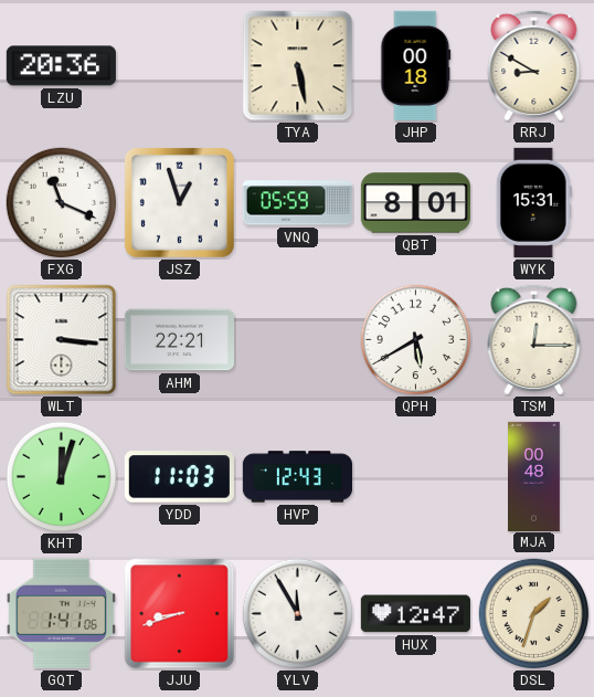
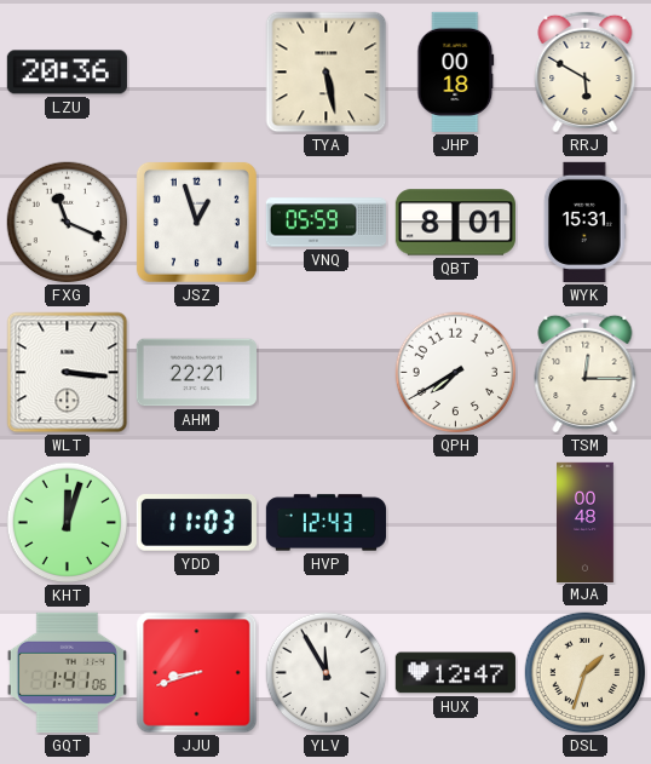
RRJ: 8:50 -> 5:50
QPH: 5:40 -> 7:40
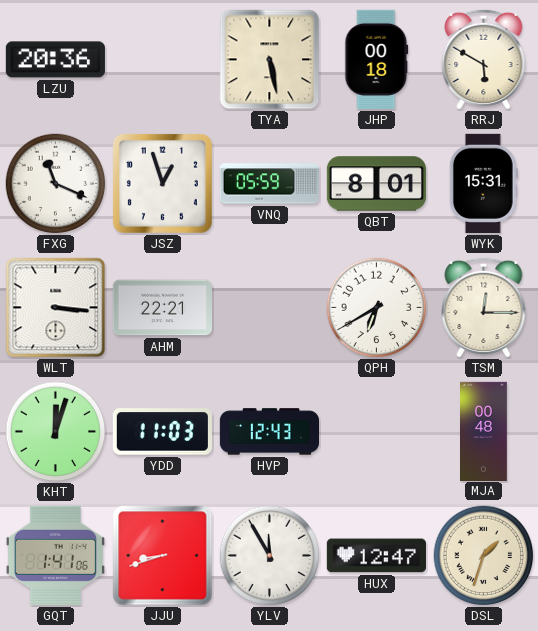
QPH: 7:40 -> 6:40
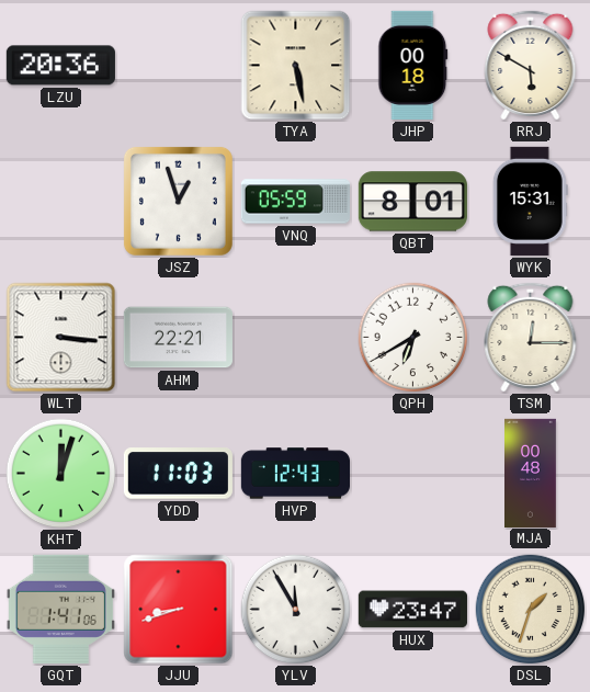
FXG: 11:19 -> none
HUX: 12:47 -> 23:47
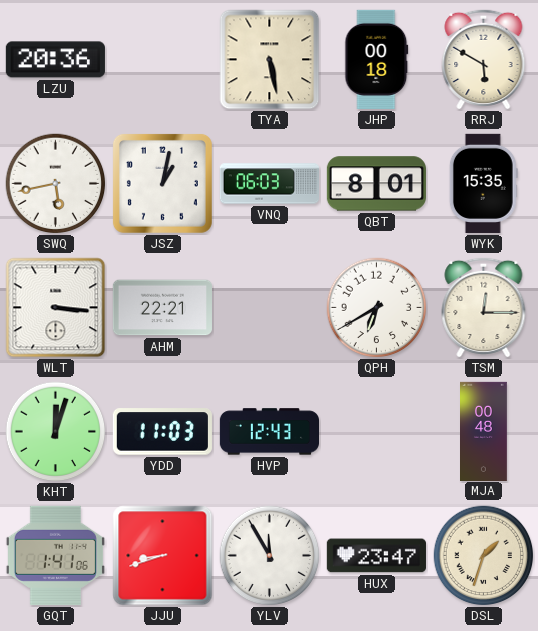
SWQ: none -> 5:43
JSZ: 12:57 -> 1:02
VNQ: 05:59 -> 06:03
WYK: 15:31 -> 15:35
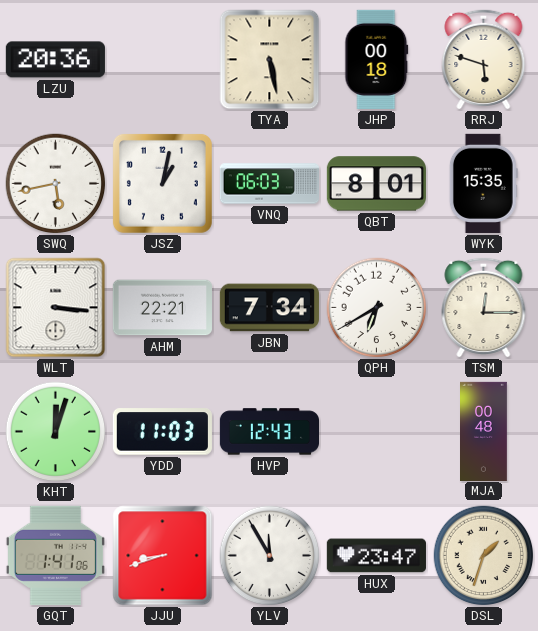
RRJ: 5:50 -> 5:48
JBN: none -> 7:34
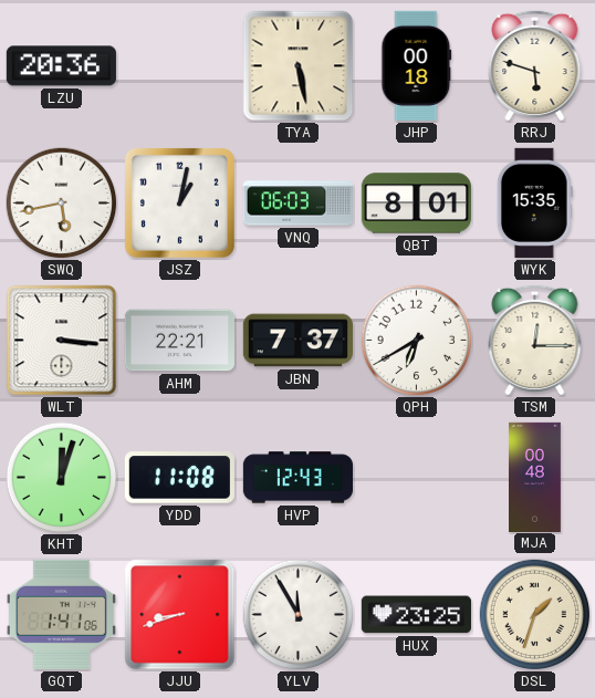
JBN: 7:34 -> 7:37
YDD: 11:03 -> 11:08
HUX: 23:47 -> 23:25
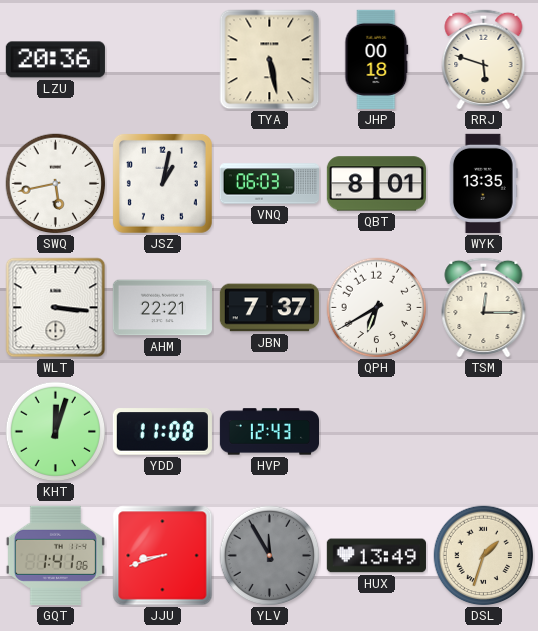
WYK: 15:35 -> 13:35
MJA: 00:48 -> none
YLV dial: white -> grey
HUX: 23:25 -> 13:49
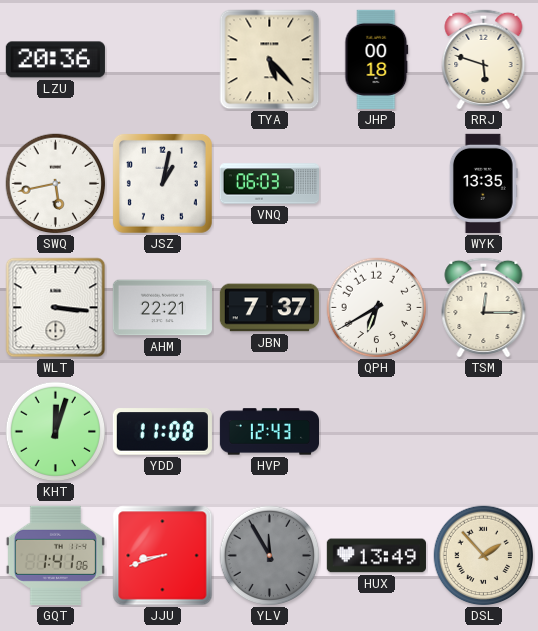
TYA: 5:28 -> 5:23
QBT: 8:01 -> none
DSL: 1:33 -> 1:53
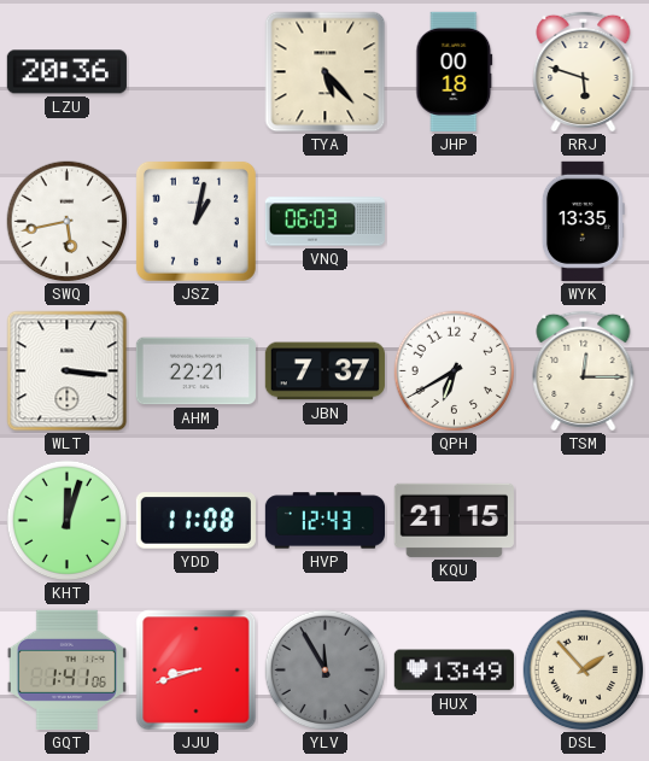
KQU: none -> 21:15
